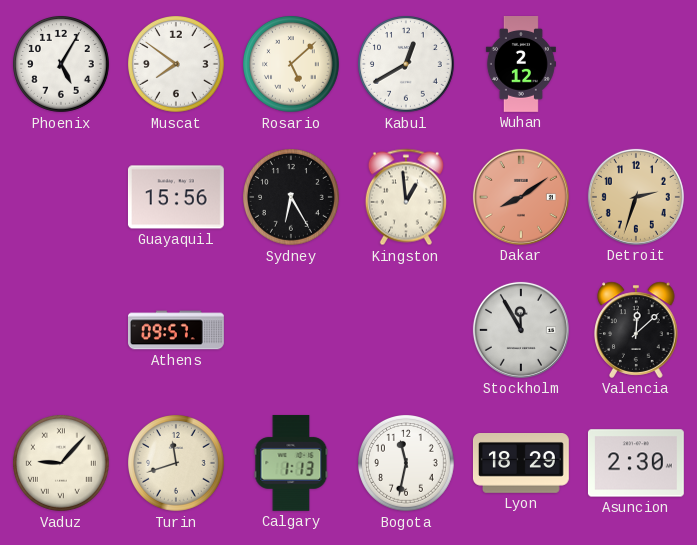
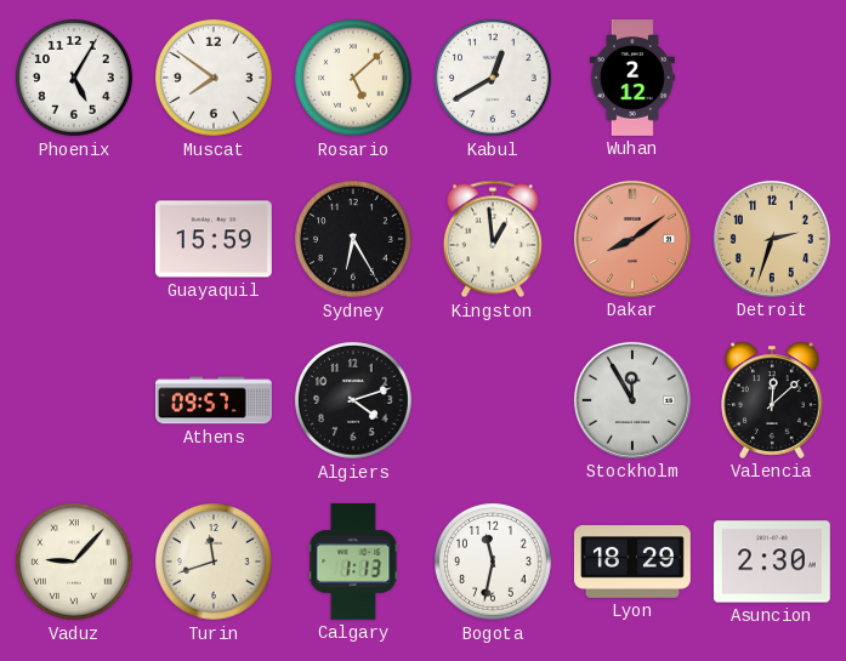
Guayaquil: 15:56 -> 15:59
Algiers: none -> 4:12
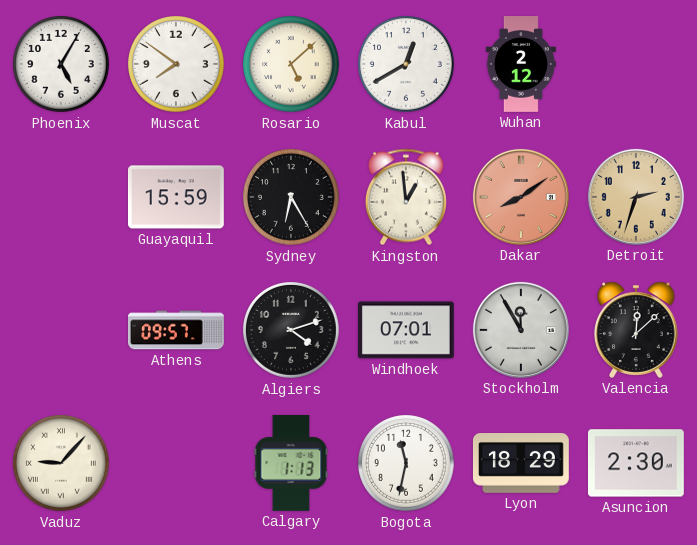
Windhoek: none -> 07:01
Turin: 11:42 -> none
